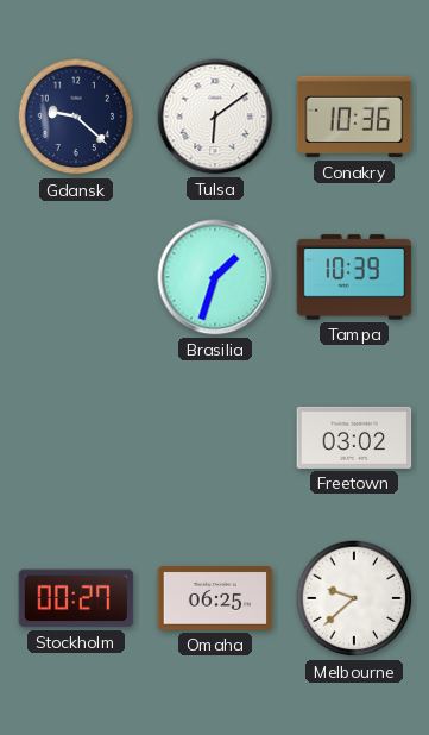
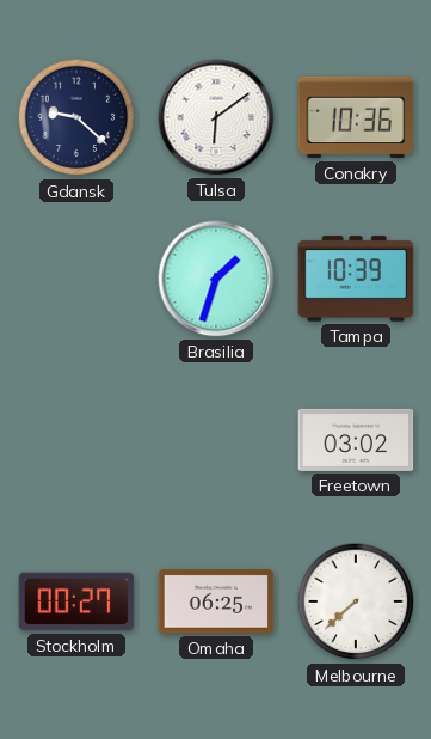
Melbourne: 9:38 -> 7:38
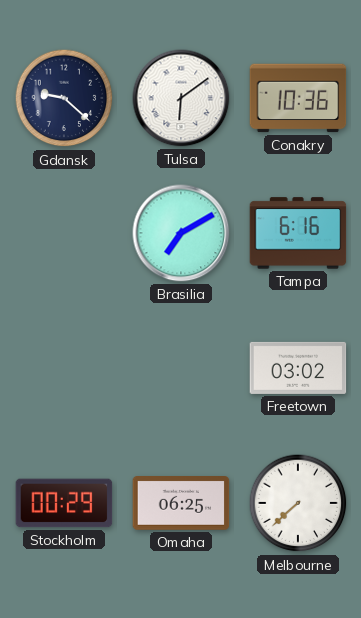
Brasilia: 1:33 -> 7:10
Tampa: 10:39 -> 6:16
Stockholm: 00:27 -> 00:29
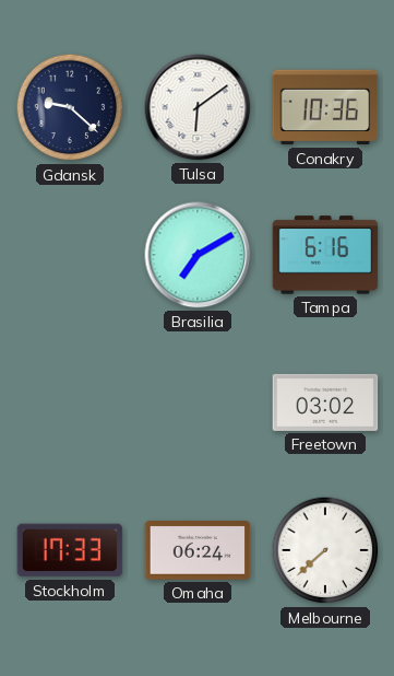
Stockholm: 00:29 -> 17:33
Omaha: 06:25 -> 06:24
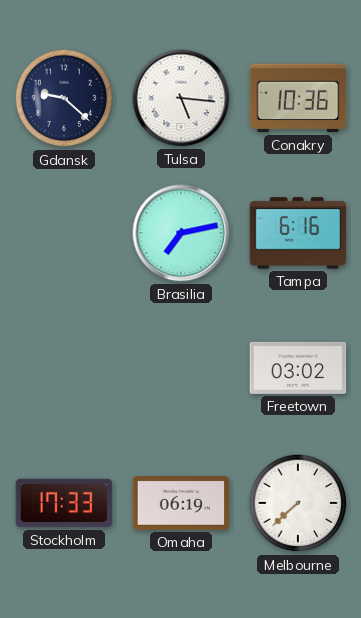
Tulsa: 6:09 -> 5:16
Brasilia: 7:10 -> 7:13
Omaha: 06:24 -> 06:19
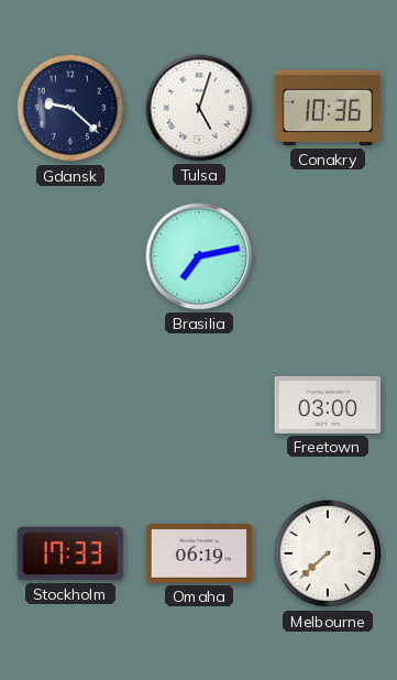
Tulsa: 5:16 -> 5:03
Tampa: 6:16 -> none
Freetown: 03:02 -> 03:00
